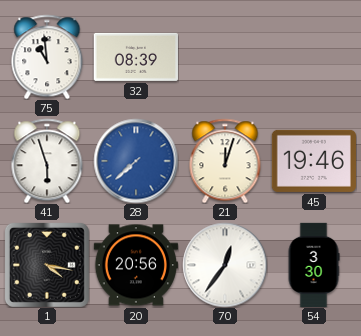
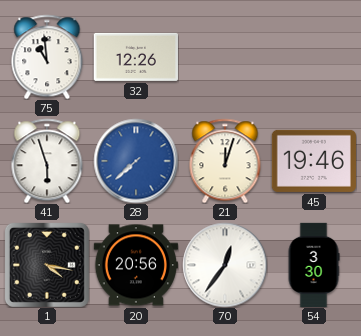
32: 08:39 -> 12:26
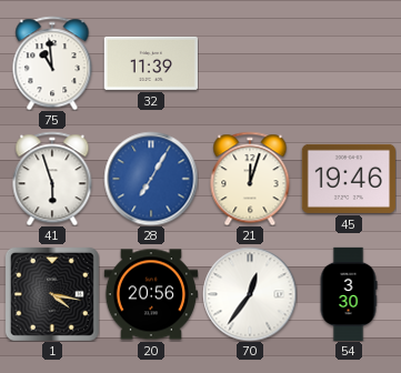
32: 12:26 -> 11:39
28: 7:38 -> 7:05
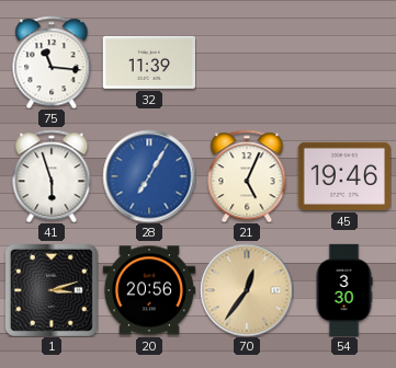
75: 10:59 -> 11:16
21: 12:03 -> 5:04
1: 4:17 -> 3:12
70 dial: white -> champagne
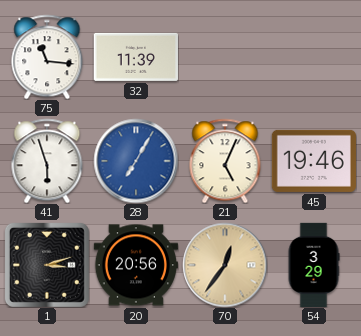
54: 3:30 -> 3:29
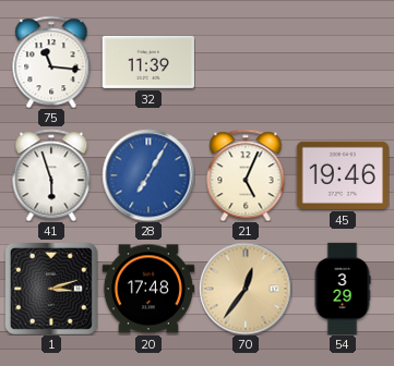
20: 20:56 -> 17:48
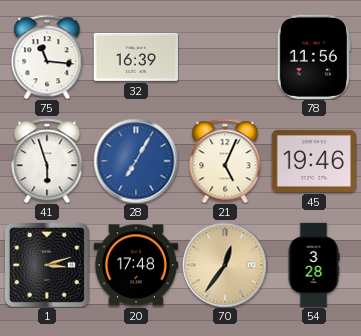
32: 11:39 -> 16:39
78: none -> 11:56
54: 3:29 -> 3:28
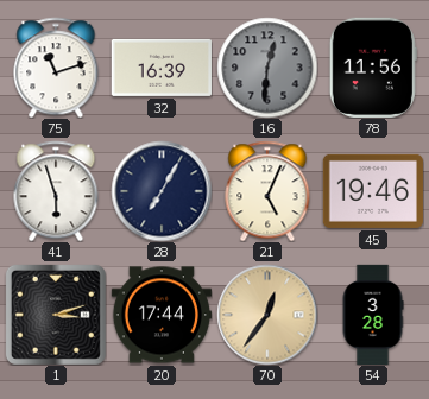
75: 11:16 -> 11:12
16: none -> 12:31
28 dial: blue -> navy
20: 17:48 -> 17:44
